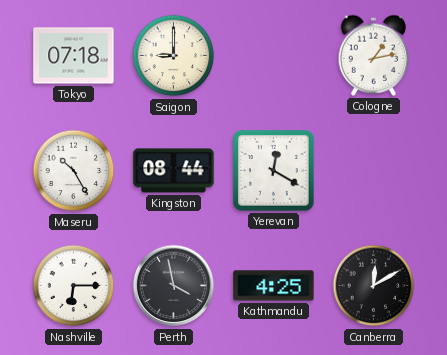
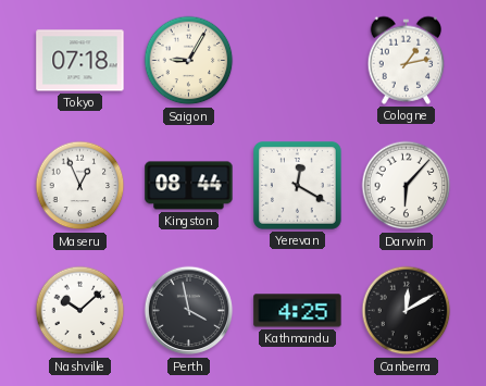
Saigon: 9:00 -> 9:05
Maseru: 10:25 -> 12:56
Darwin: none -> 6:07
Nashville: 6:15 -> 10:08
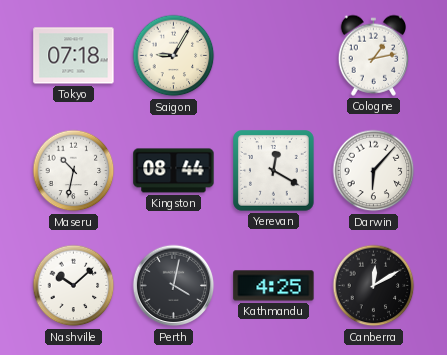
Maseru: 12:56 -> 10:32
Perth: 3:58 -> 4:02
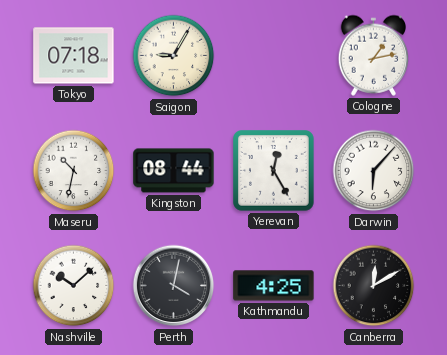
Yerevan: 12:20 -> 12:25
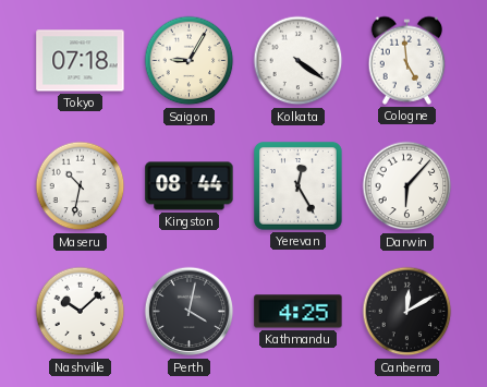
Kolkata: none -> 4:21
Cologne: 1:13 -> 4:59
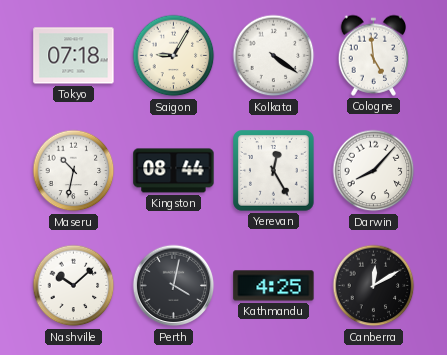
Darwin: 6:07 -> 8:07
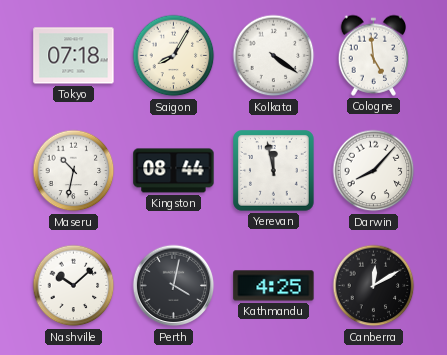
Saigon: 9:05 -> 8:05
Yerevan: 12:25 -> 11:58
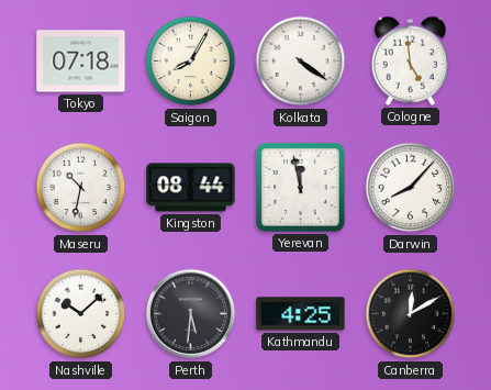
Perth: 4:02 -> 5:31
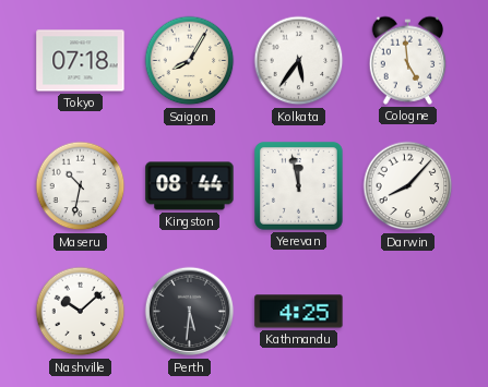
Kolkata: 4:21 -> 5:36
Canberra: 12:10 -> none
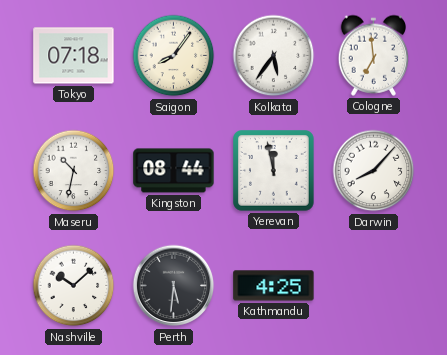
Saigon: 8:05 -> 8:06
Cologne: 4:59 -> 6:59
